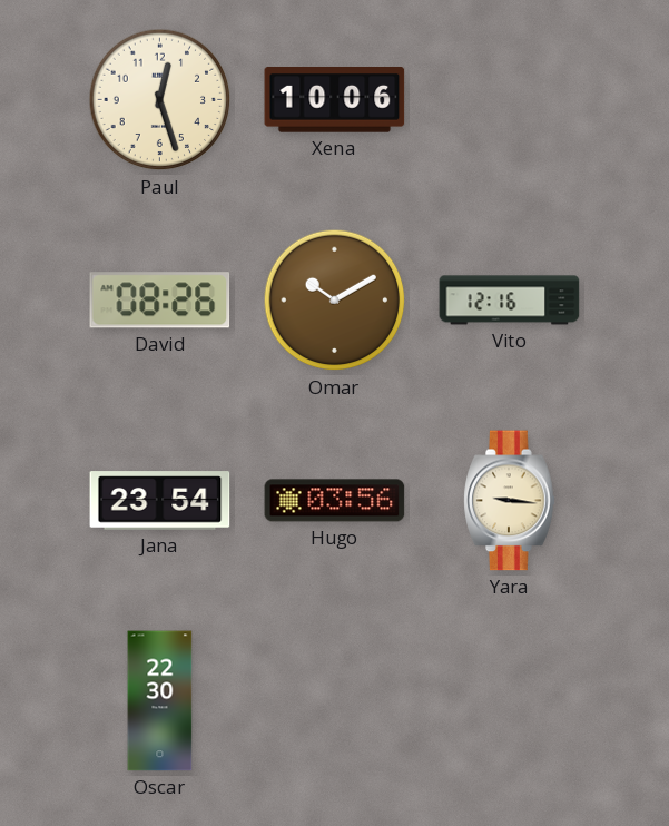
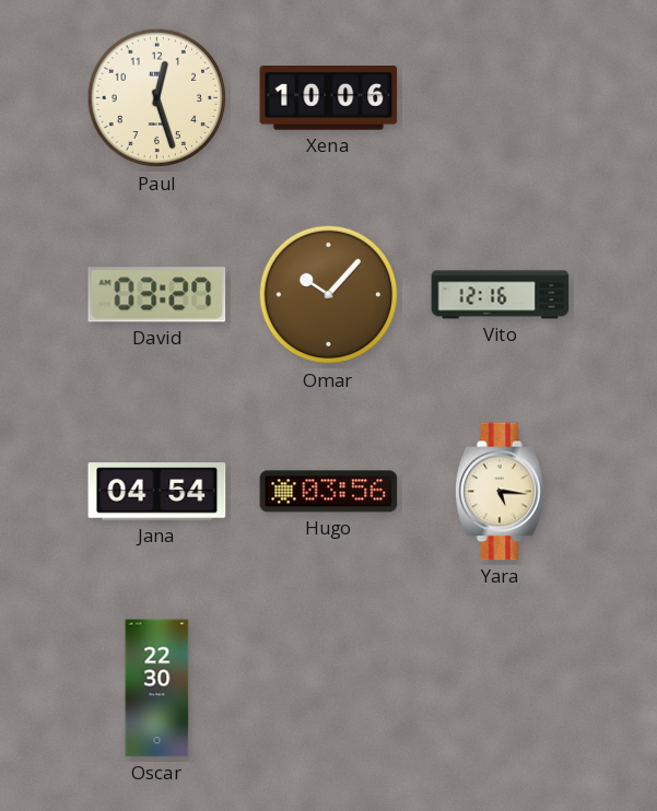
David: 08:26 -> 03:27
Omar: 10:10 -> 10:07
Jana: 23:54 -> 04:54
Yara: 9:16 -> 5:16
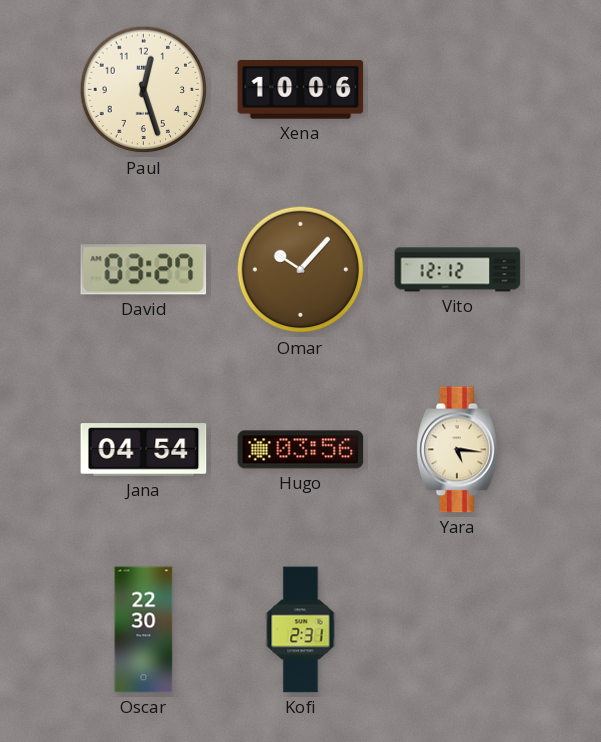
Vito: 12:16 -> 12:12
Kofi: none -> 2:31
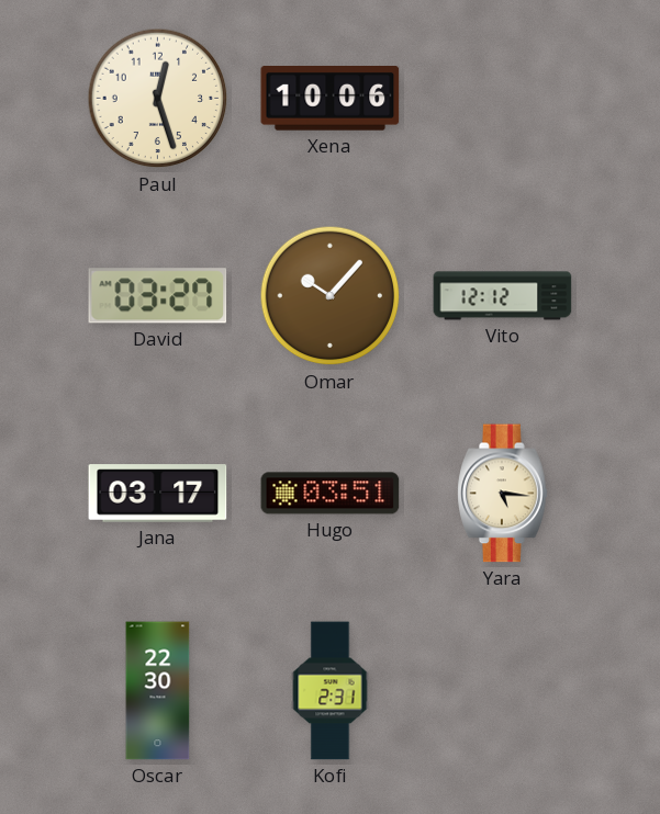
Jana: 04:54 -> 03:17
Hugo: 03:56 -> 03:51
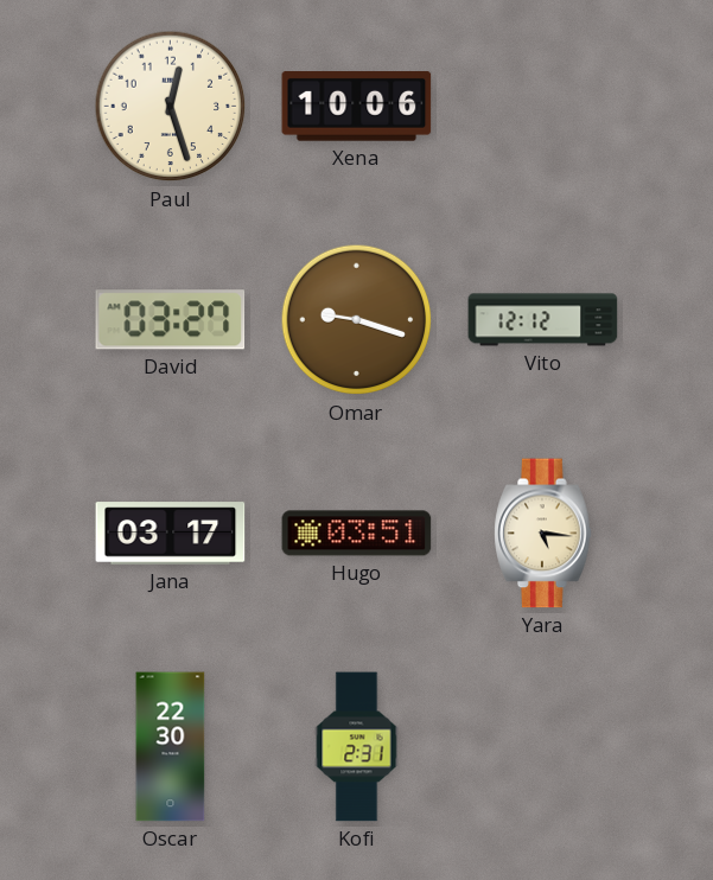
Omar: 10:07 -> 9:18
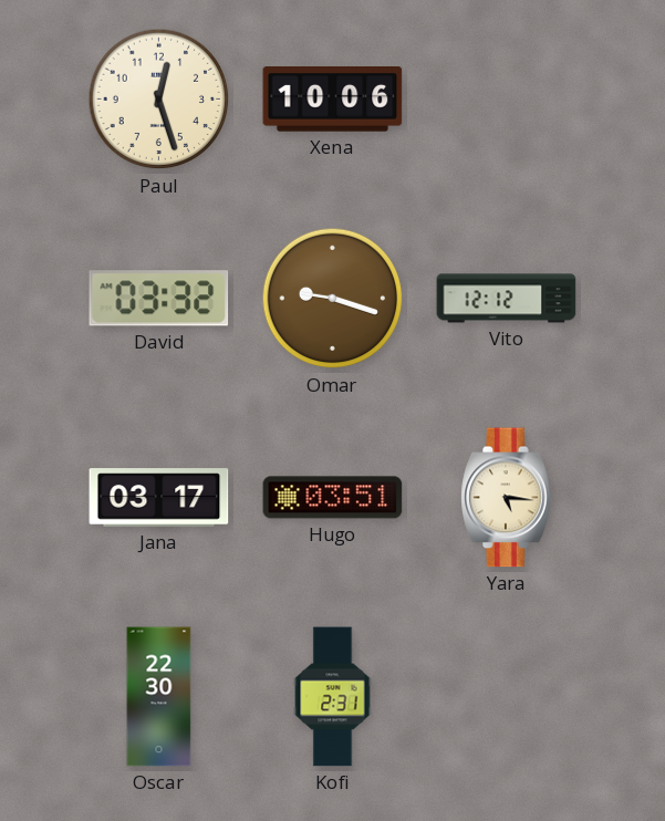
David: 03:27 -> 03:32
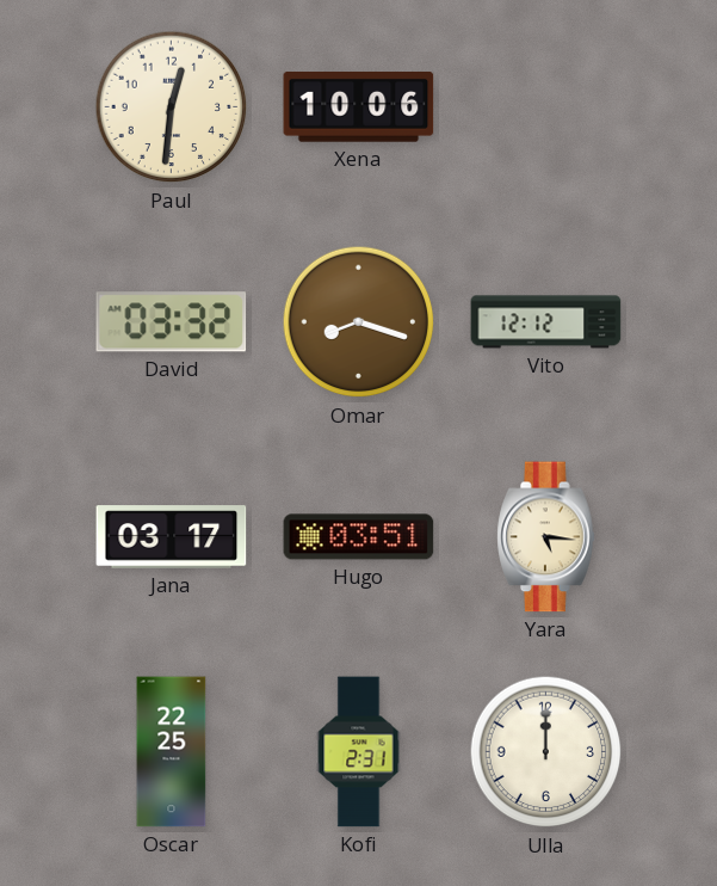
Paul: 12:27 -> 12:31
Omar: 9:18 -> 8:18
Oscar: 22:30 -> 22:25
Ulla: none -> 12:00
